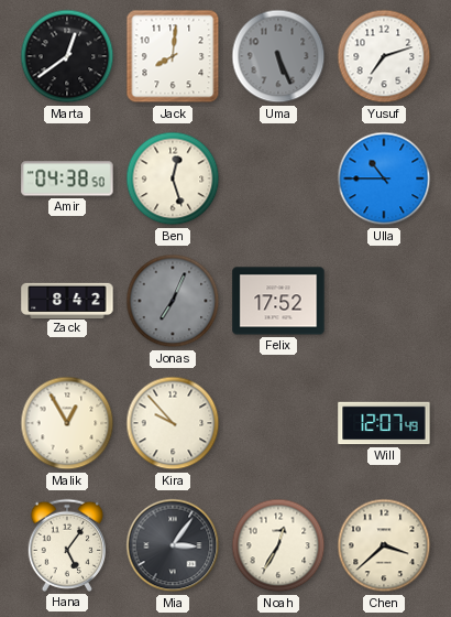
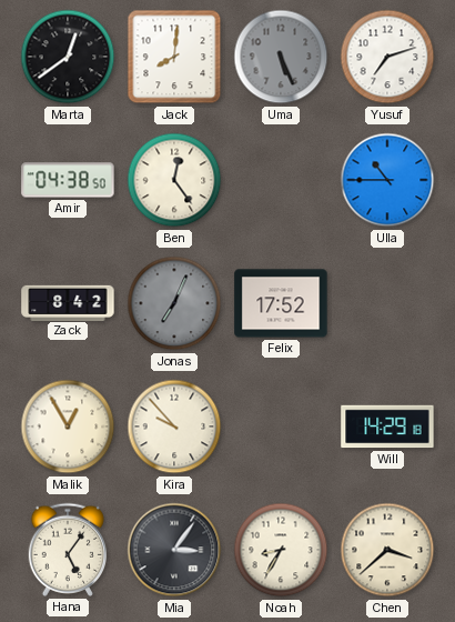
Ben: 12:27 -> 12:24
Will: 12:07 -> 14:29
Noah: 12:35 -> 8:35
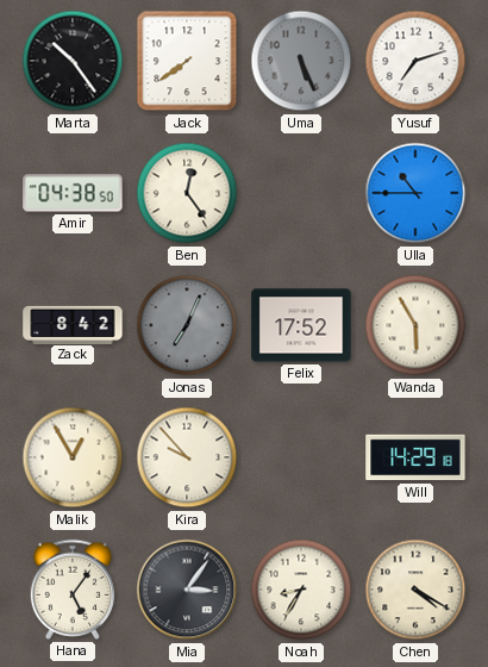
Marta: 12:39 -> 10:24
Jack: 8:01 -> 7:39
Wanda: none -> 5:55
Chen: 3:38 -> 4:20
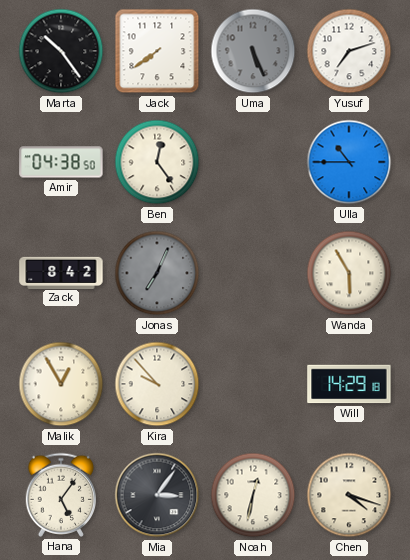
Felix: 17:52 -> none
Noah: 8:35 -> 12:32
Chen: 4:20 -> 4:18
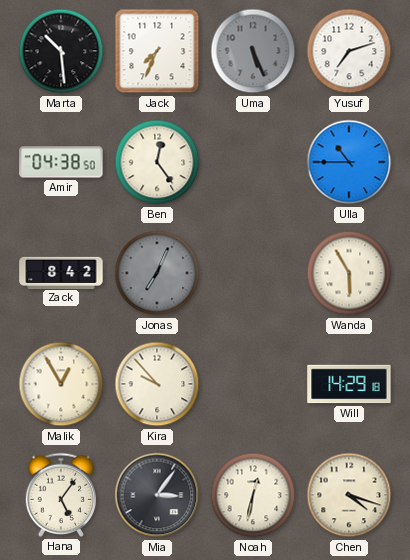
Marta: 10:24 -> 10:29
Jack: 7:39 -> 7:34
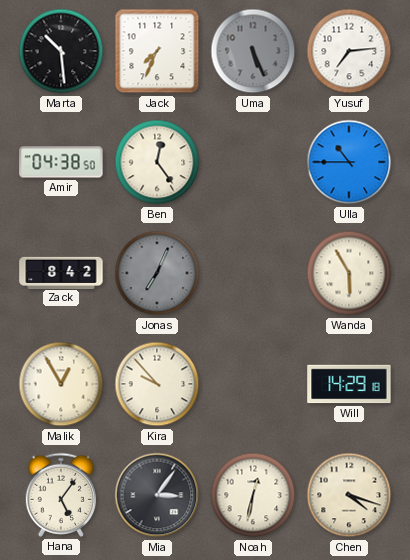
Yusuf: 7:12 -> 7:14
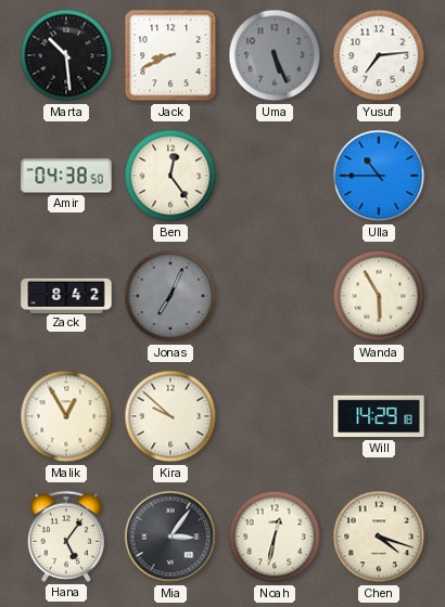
Jack: 7:34 -> 8:41
Kira: 9:53 -> 9:52
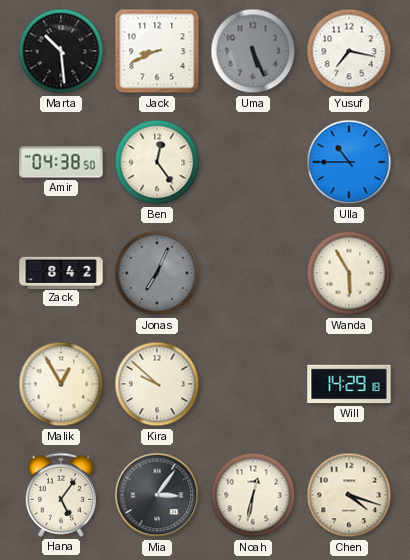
Yusuf: 7:14 -> 7:17
